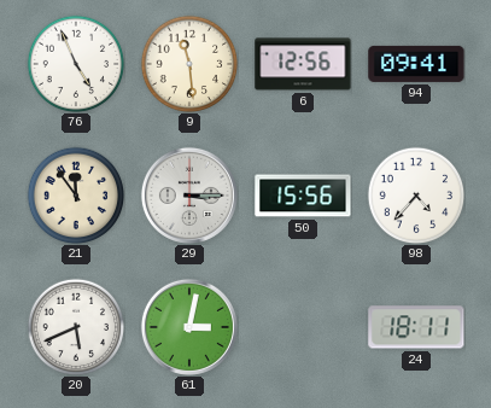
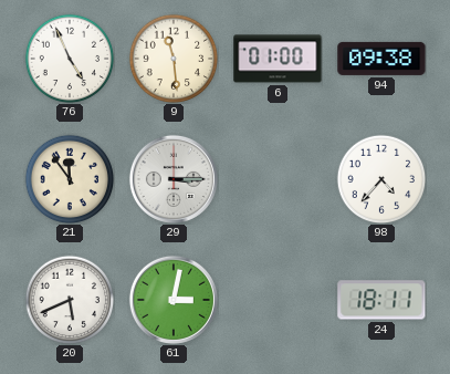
6: 12:56 -> 01:00
94: 09:41 -> 09:38
50: 15:56 -> none
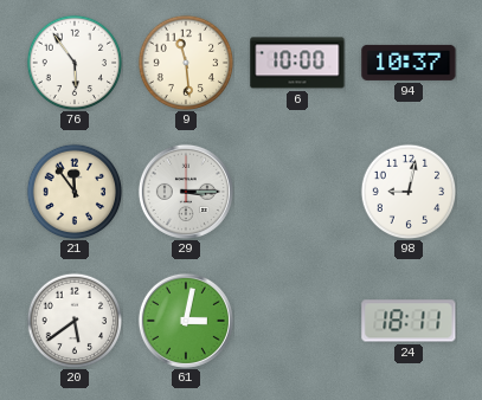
76: 4:56 -> 5:54
6: 01:00 -> 10:00
94: 09:38 -> 10:37
98: 4:37 -> 9:02
20: 5:41 -> 5:39
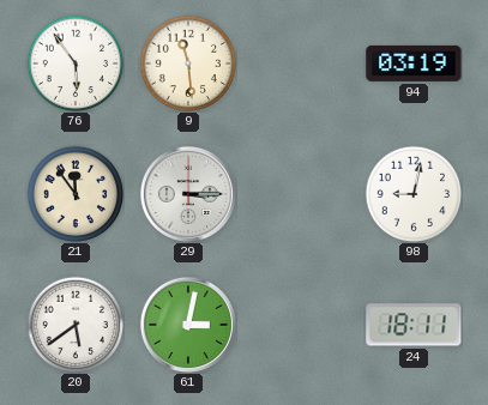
6: 10:00 -> none
94: 10:37 -> 03:19
